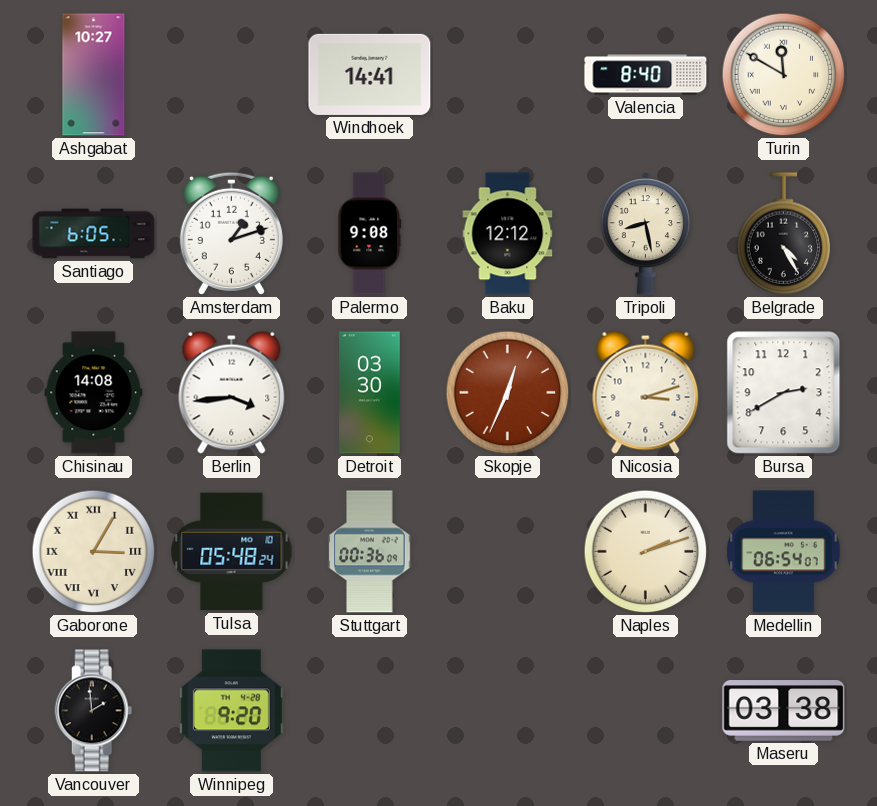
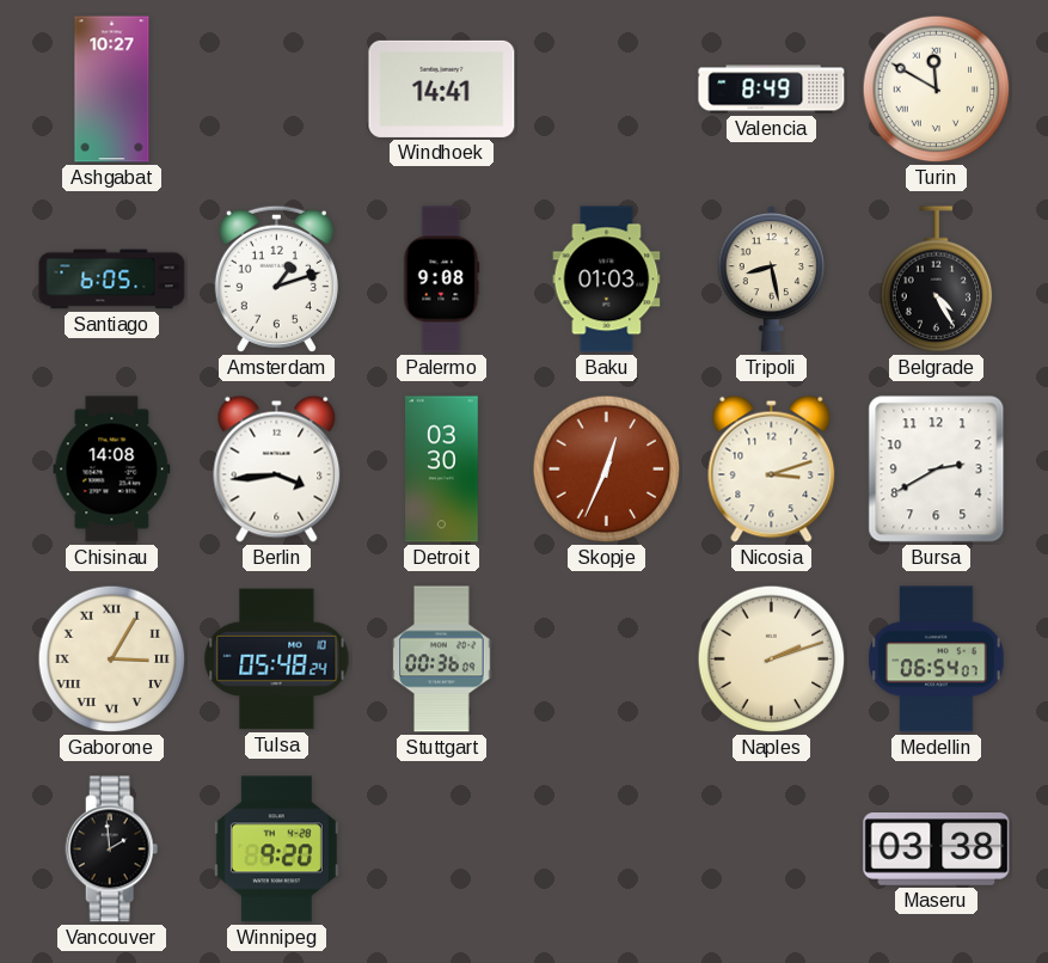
Valencia: 8:40 -> 8:49
Baku: 12:12 -> 01:03
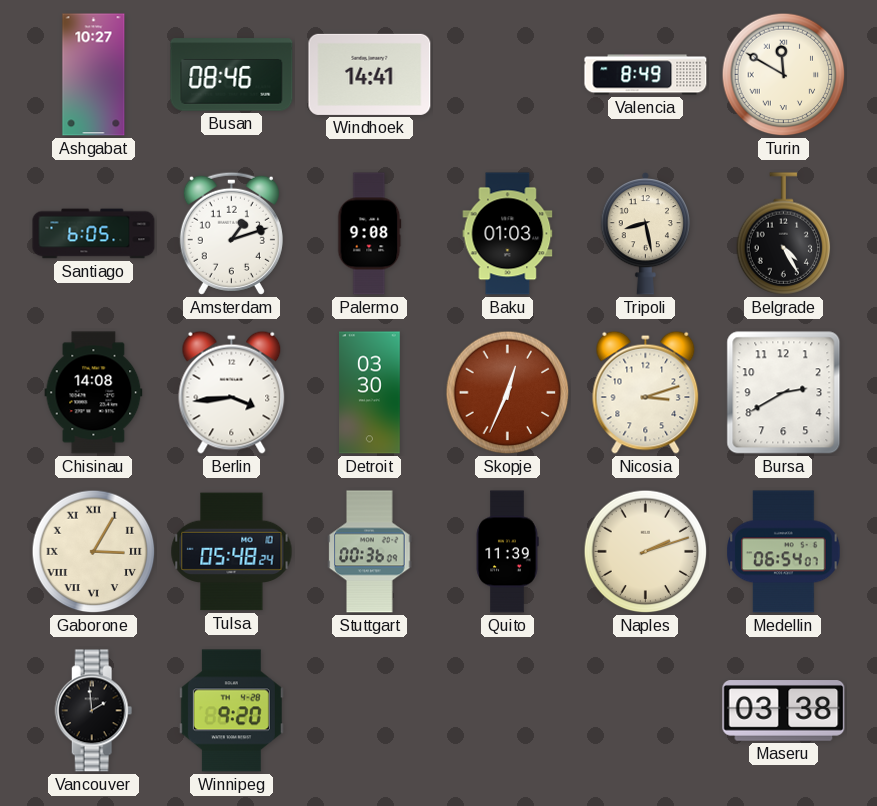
Busan: none -> 08:46
Quito: none -> 11:39
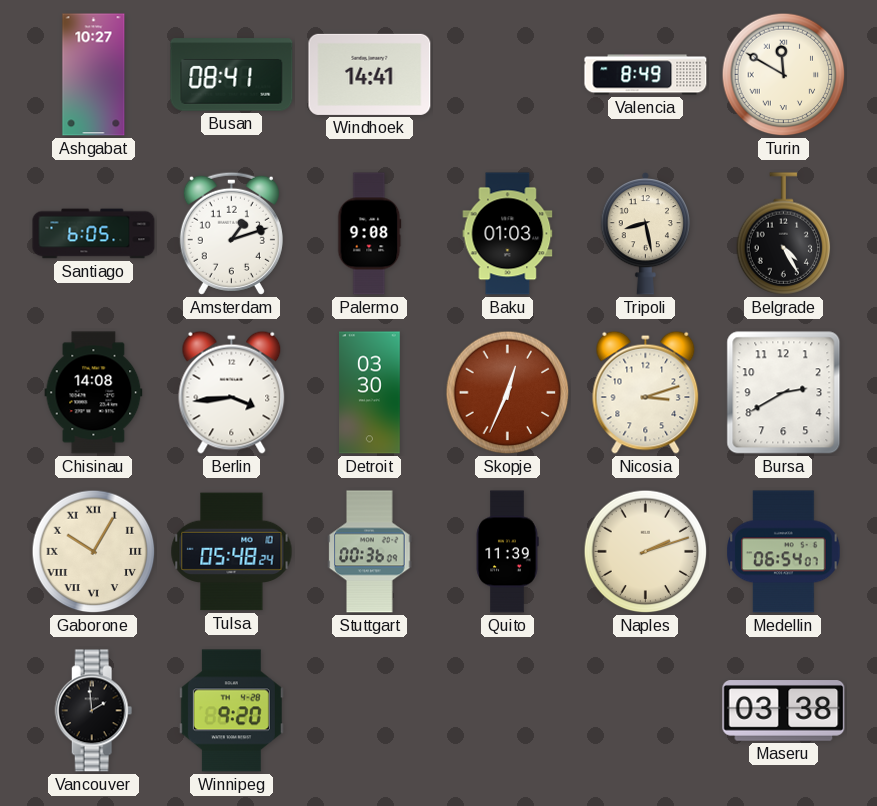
Busan: 08:46 -> 08:41
Gaborone: 3:05 -> 10:05
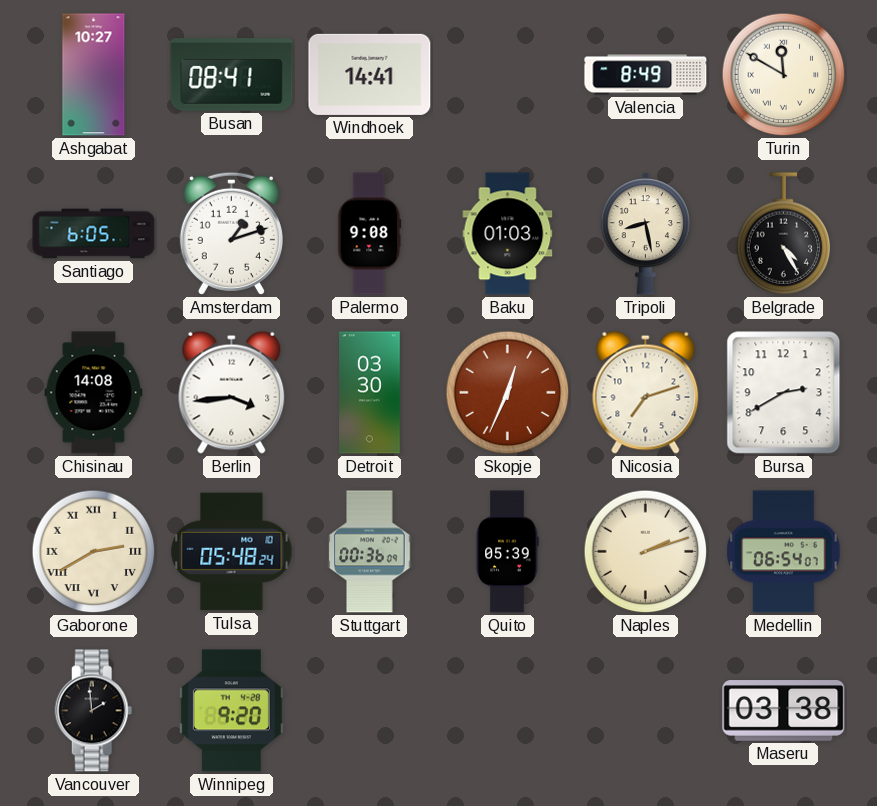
Nicosia: 3:12 -> 7:12
Gaborone: 10:05 -> 2:40
Quito: 11:39 -> 05:39
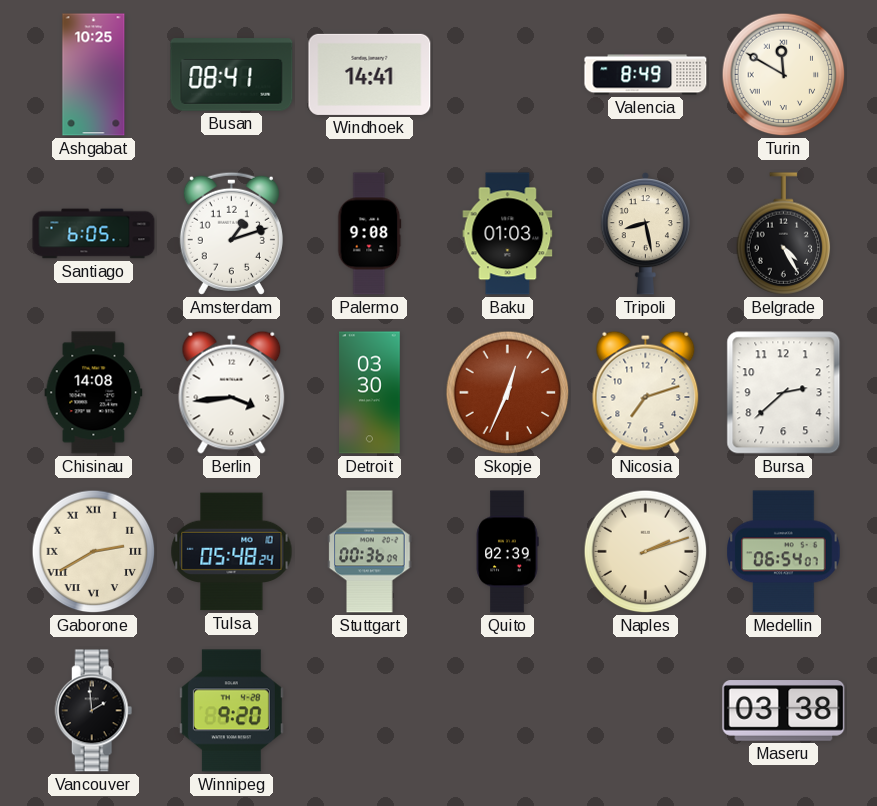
Ashgabat: 10:27 -> 10:25
Bursa: 2:40 -> 2:38
Quito: 05:39 -> 02:39
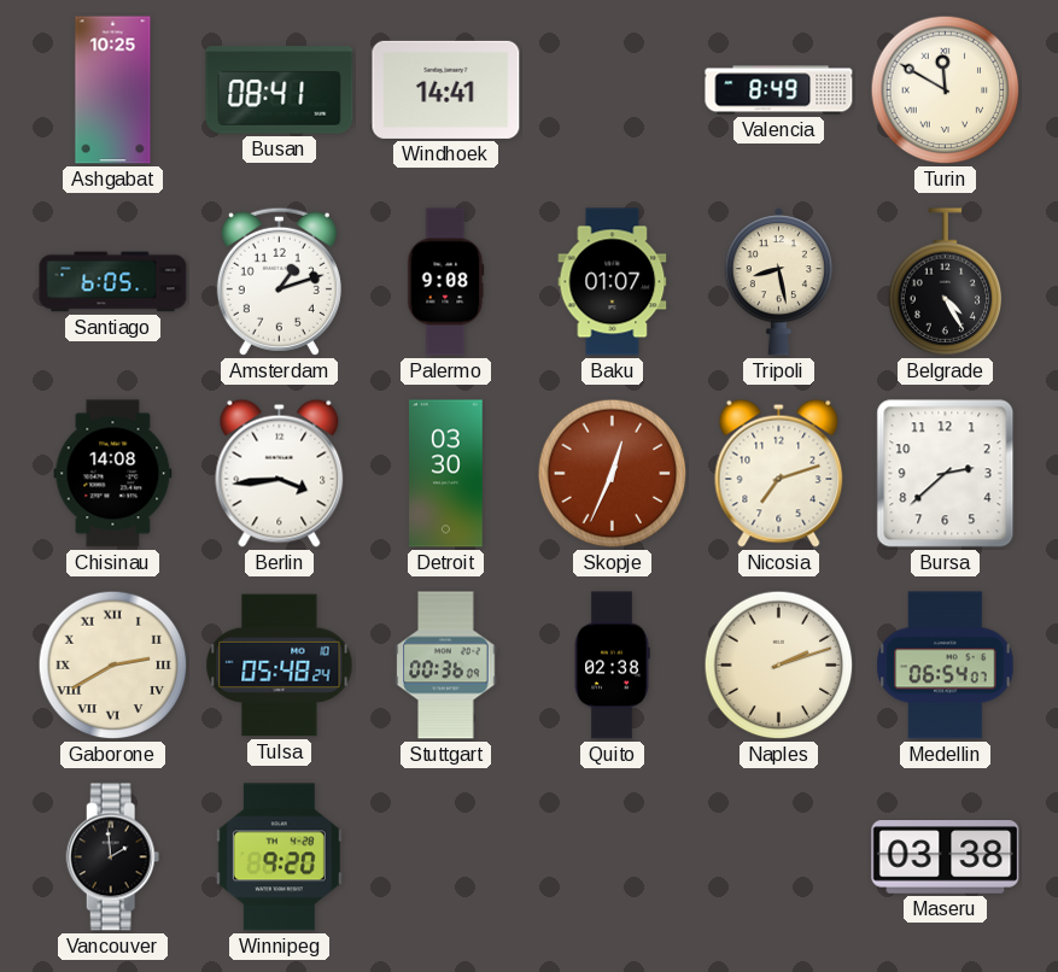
Baku: 01:03 -> 01:07
Quito: 02:39 -> 02:38
